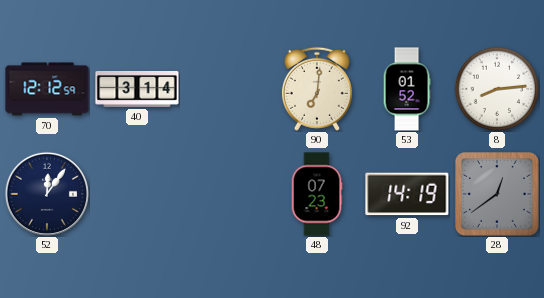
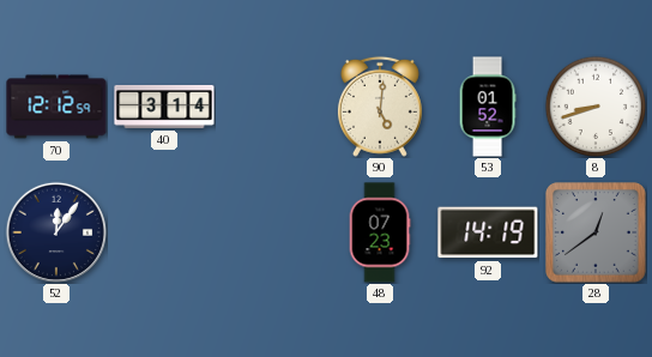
90: 7:01 -> 5:01
8: 8:14 -> 8:42
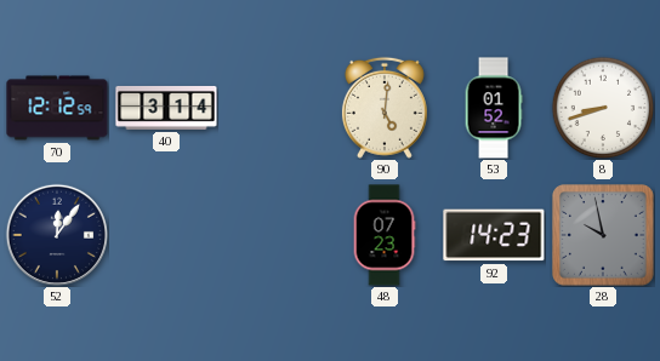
92: 14:19 -> 14:23
28: 12:39 -> 9:58
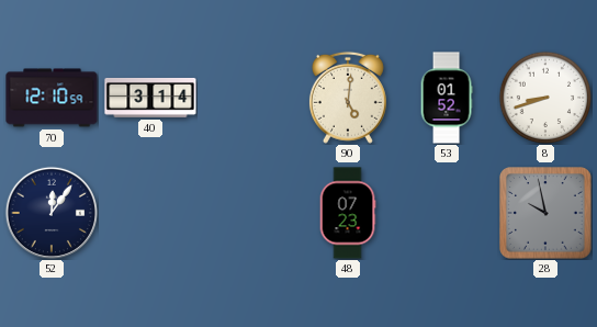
70: 12:12 -> 12:10
92: 14:23 -> none
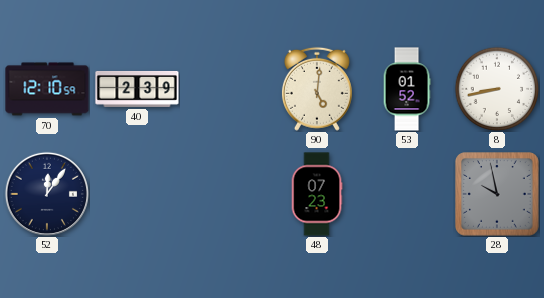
40: 3:14 -> 2:39
8: 8:42 -> 8:43
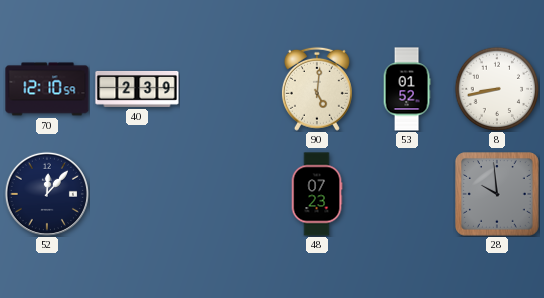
52: 12:06 -> 12:07
28: 9:58 -> 9:59
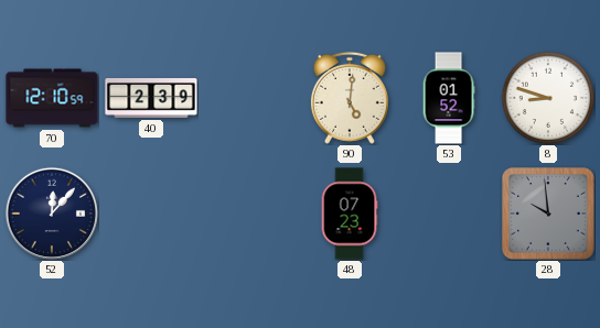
8: 8:43 -> 8:48
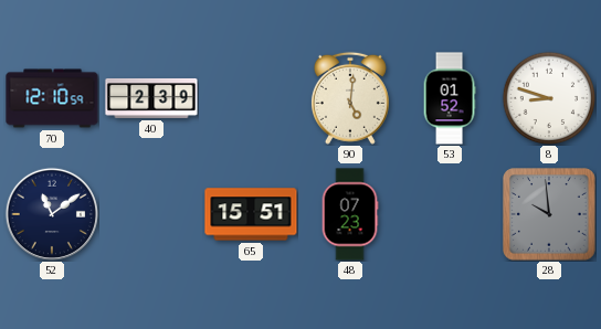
52: 12:07 -> 11:09
65: none -> 15:51
